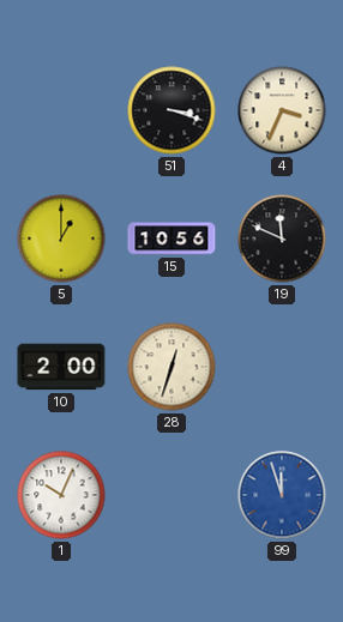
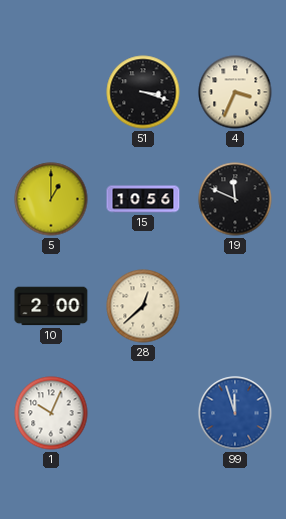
28: 12:33 -> 12:38
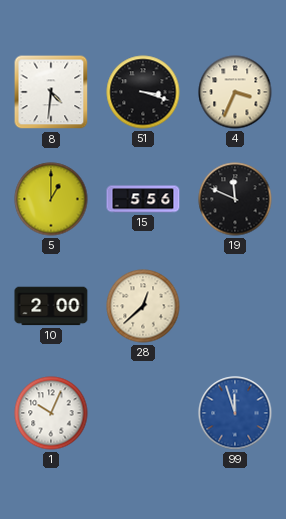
8: none -> 4:31
15: 10:56 -> 5:56
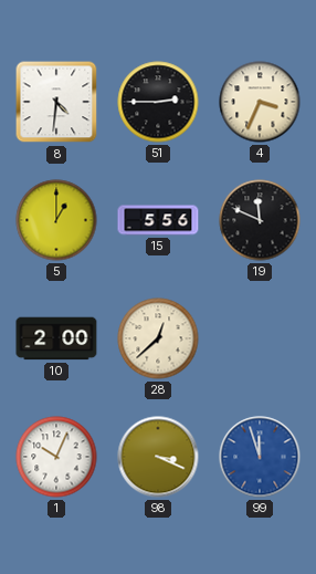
51: 3:18 -> 2:45
98: none -> 3:19
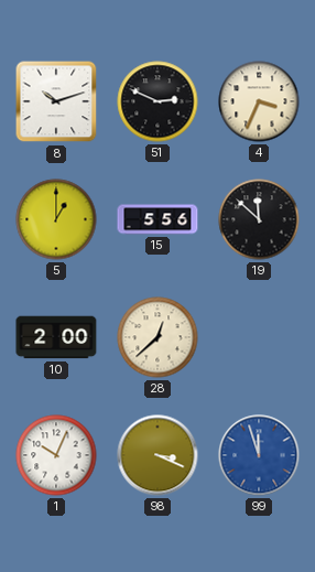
8: 4:31 -> 10:12
51: 2:45 -> 2:49
19: 11:49 -> 11:52
